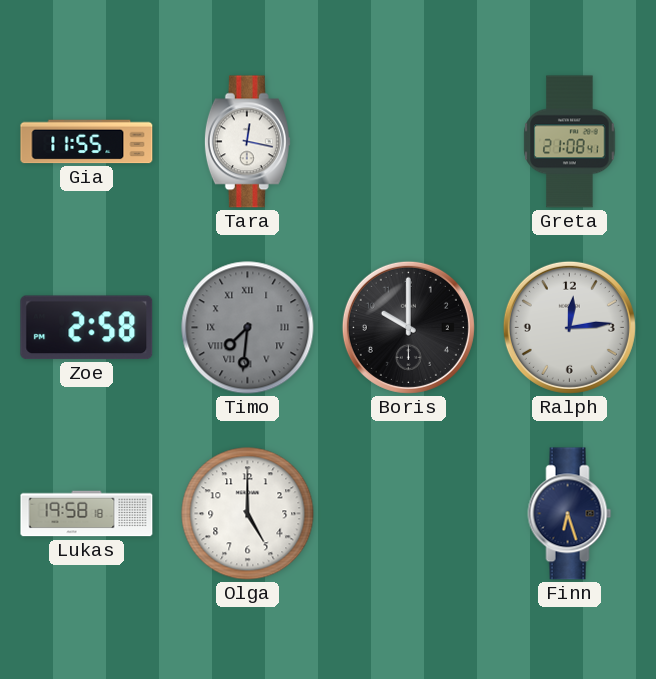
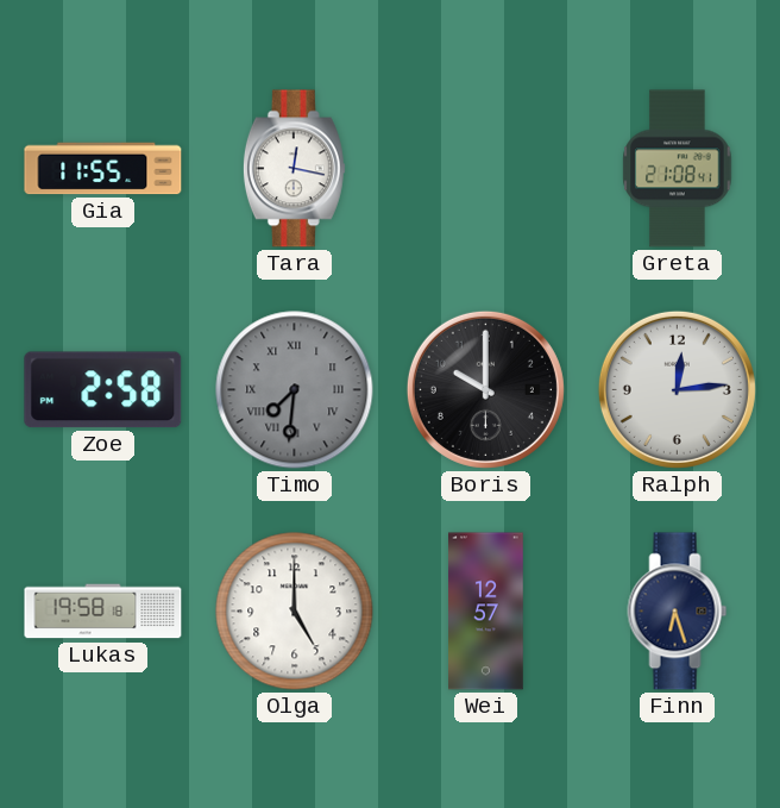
Wei: none -> 12:57
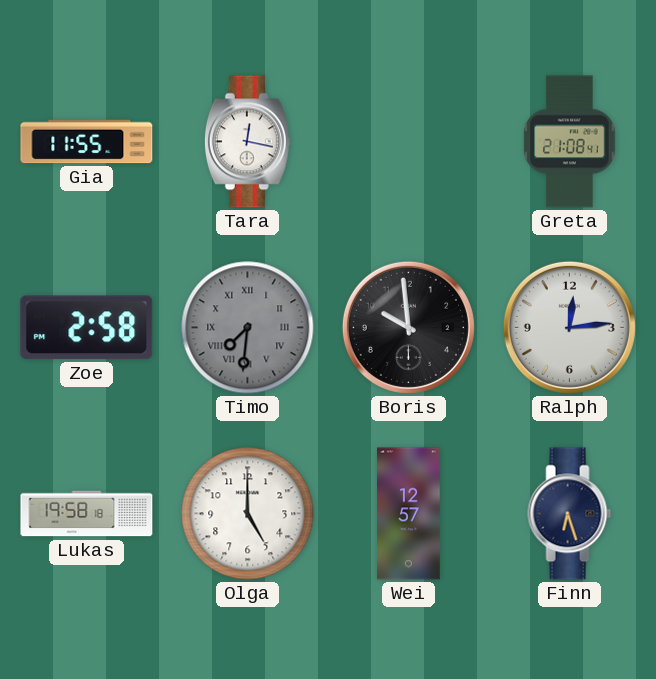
Boris: 10:00 -> 9:59
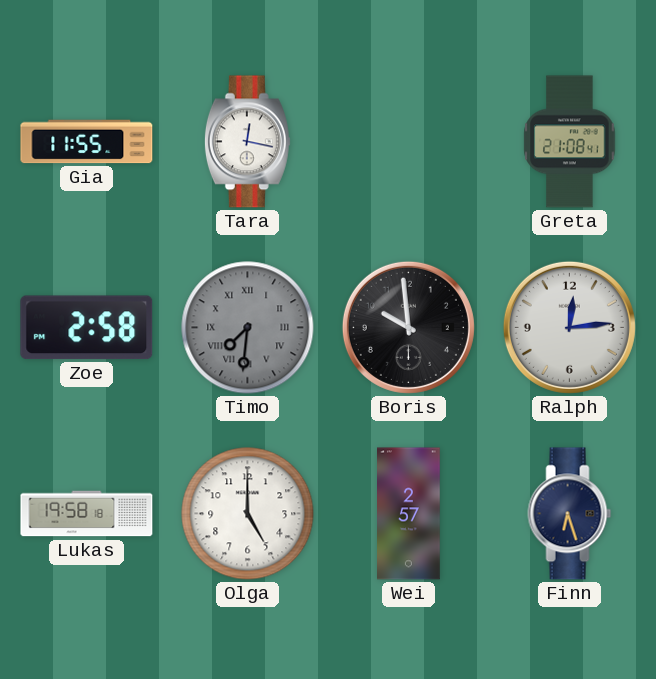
Wei: 12:57 -> 2:57
